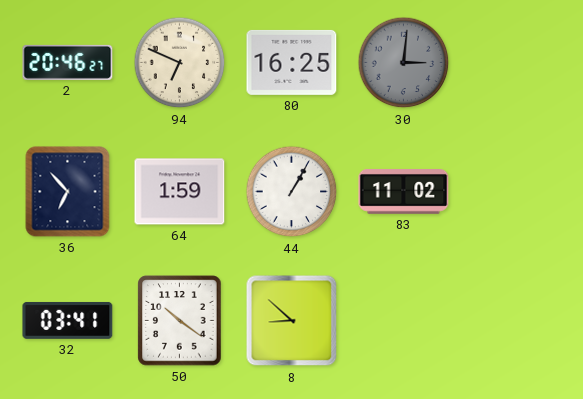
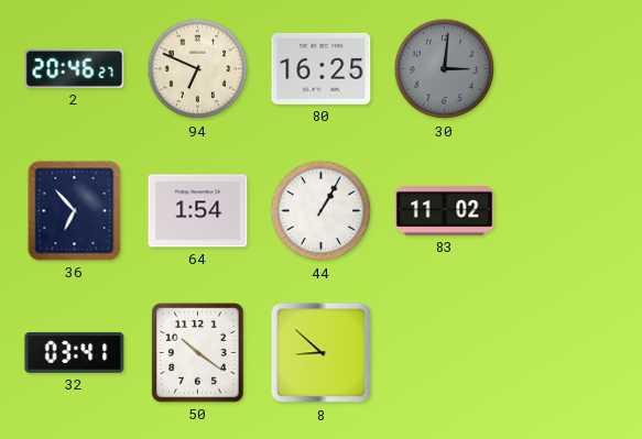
64: 1:59 -> 1:54
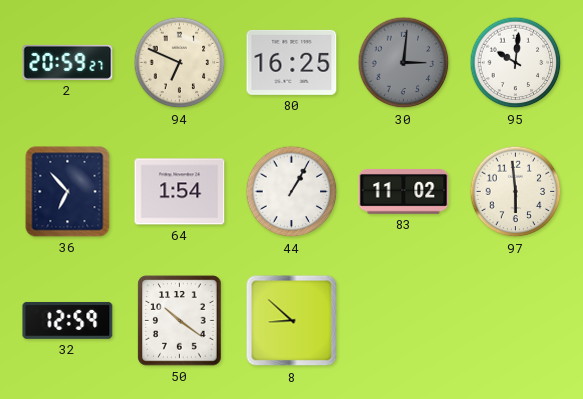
2: 20:46 -> 20:59
95: none -> 10:01
97: none -> 5:59
32: 03:41 -> 12:59
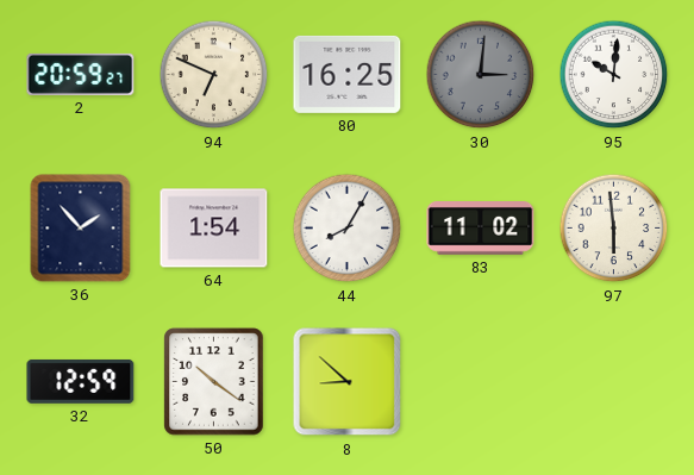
36: 6:53 -> 1:53
44: 1:05 -> 8:05
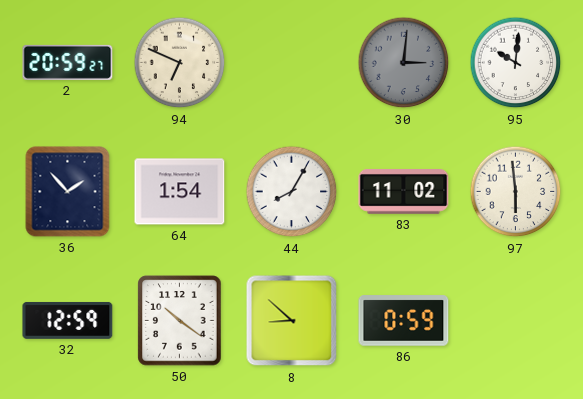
80: 16:25 -> none
86: none -> 0:59
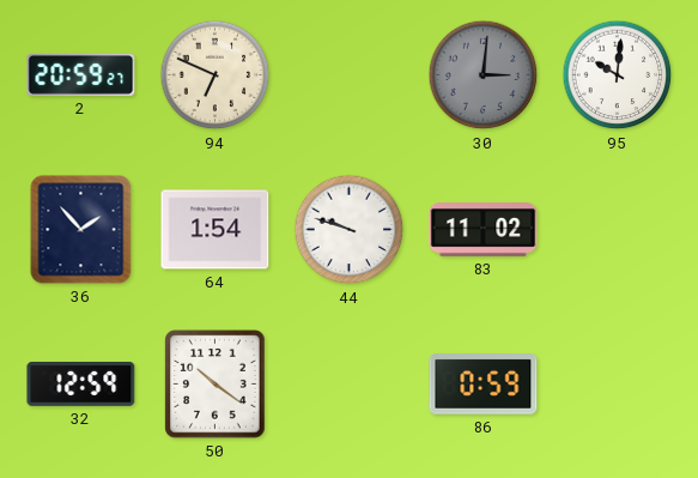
44: 8:05 -> 9:48
97: 5:59 -> none
8: 8:52 -> none
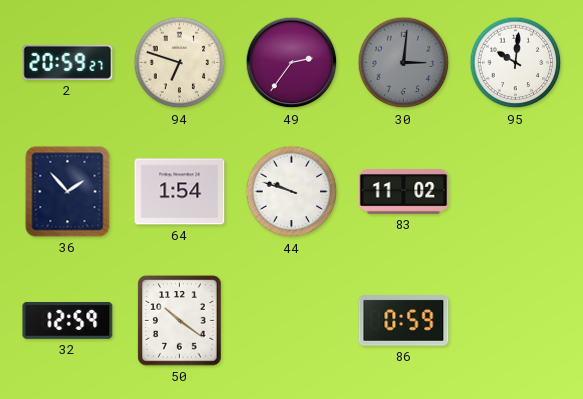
94: 6:49 -> 6:48
49: none -> 2:36
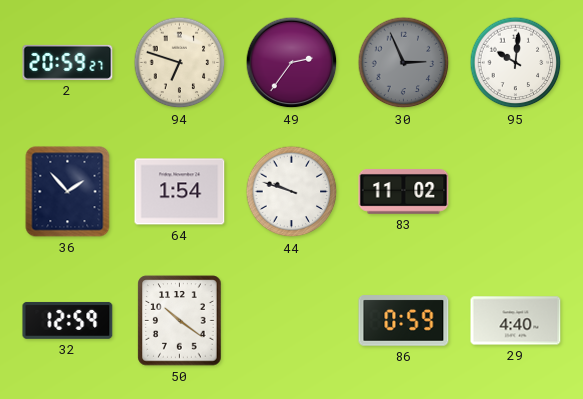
30: 3:01 -> 2:56
29: none -> 4:40
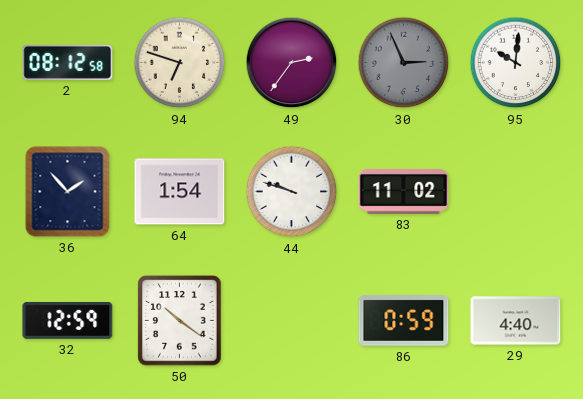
2: 20:59 -> 08:12
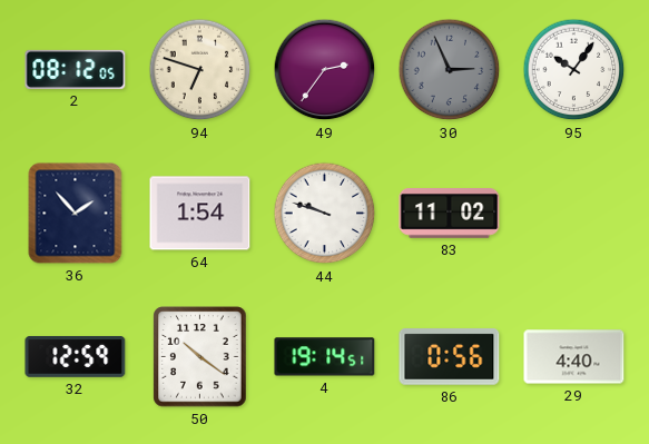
2: 08:12:58 -> 08:12:05
95: 10:01 -> 10:06
4: none -> 19:14
86: 0:59 -> 0:56
